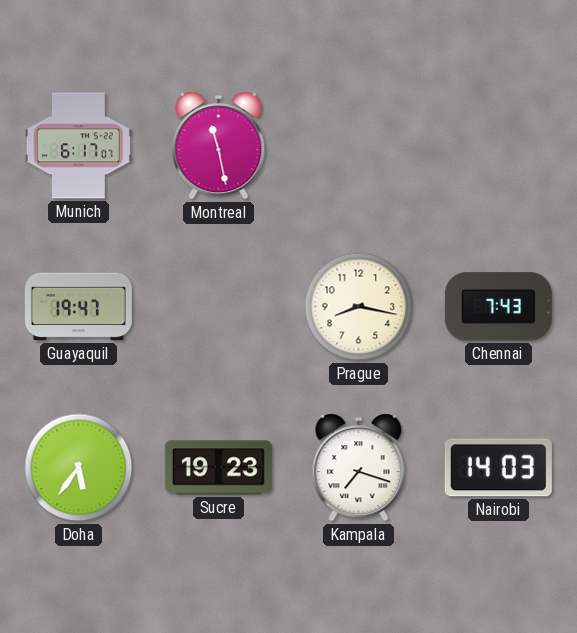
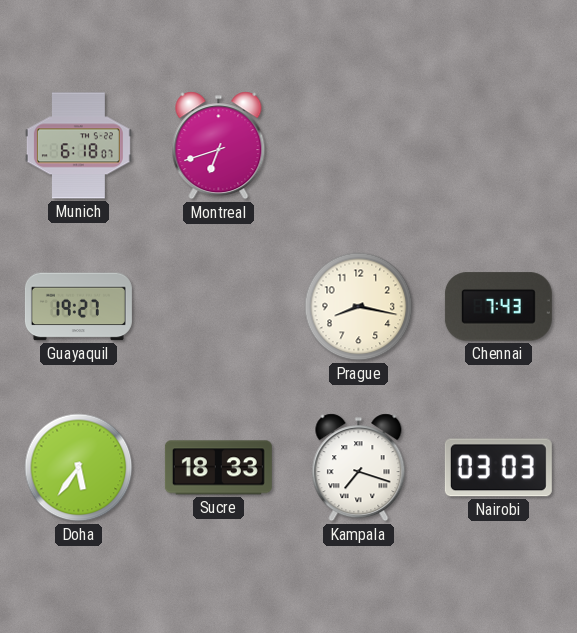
Munich: 6:17 -> 6:18
Montreal: 11:28 -> 6:42
Guayaquil: 19:47 -> 19:27
Sucre: 19:23 -> 18:33
Nairobi: 14:03 -> 03:03
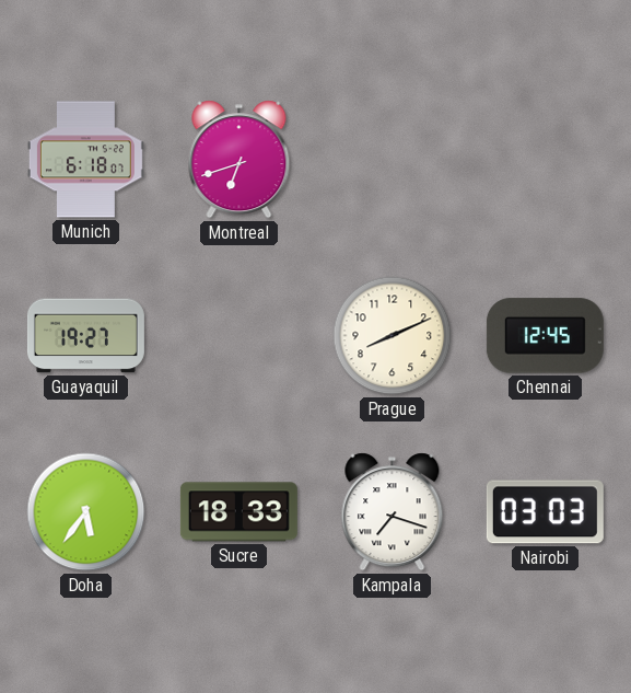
Prague: 8:17 -> 8:11
Chennai: 7:43 -> 12:45
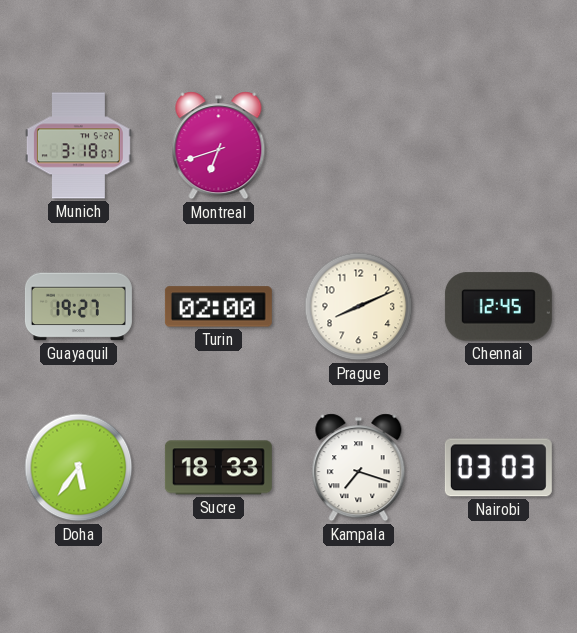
Munich: 6:18 -> 3:18
Turin: none -> 02:00
